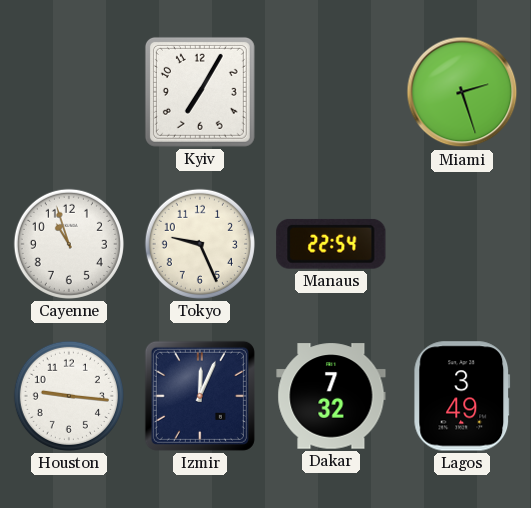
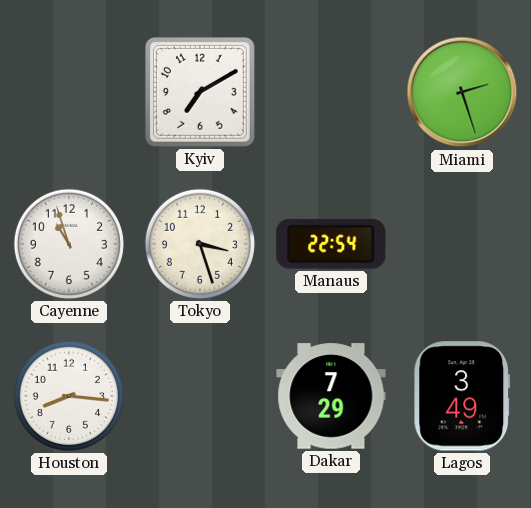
Kyiv: 7:05 -> 7:10
Tokyo: 9:26 -> 3:27
Houston: 9:16 -> 8:16
Izmir: 12:04 -> none
Dakar: 7:32 -> 7:29
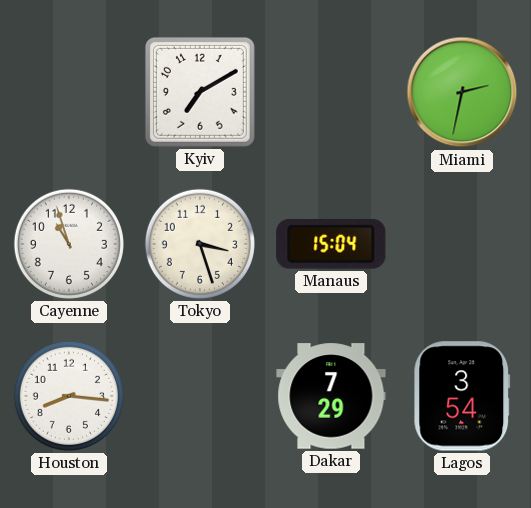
Miami: 2:27 -> 2:32
Manaus: 22:54 -> 15:04
Lagos: 3:49 -> 3:54
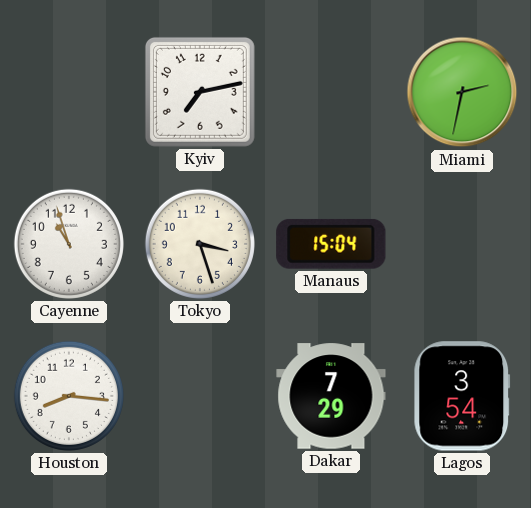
Kyiv: 7:10 -> 7:13
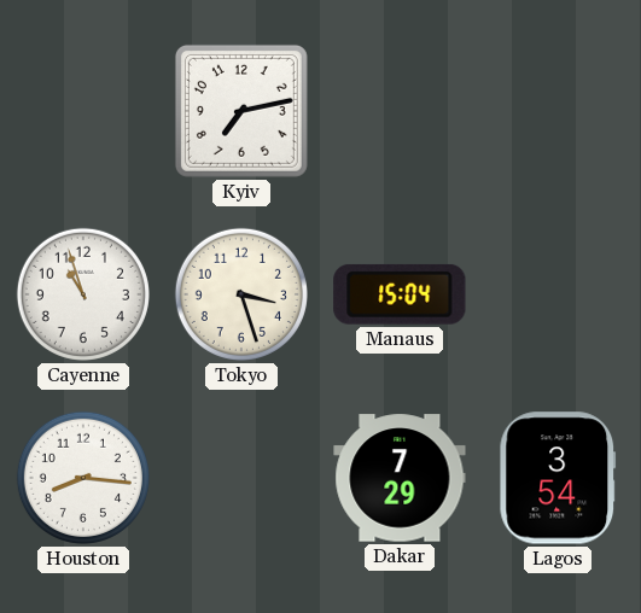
Miami: 2:32 -> none
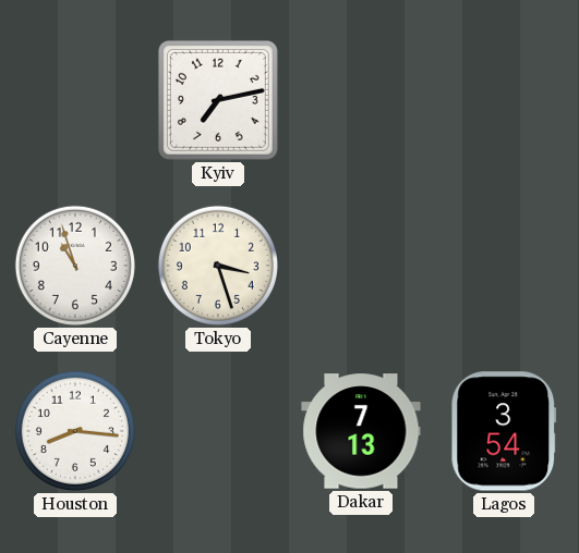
Manaus: 15:04 -> none
Dakar: 7:29 -> 7:13
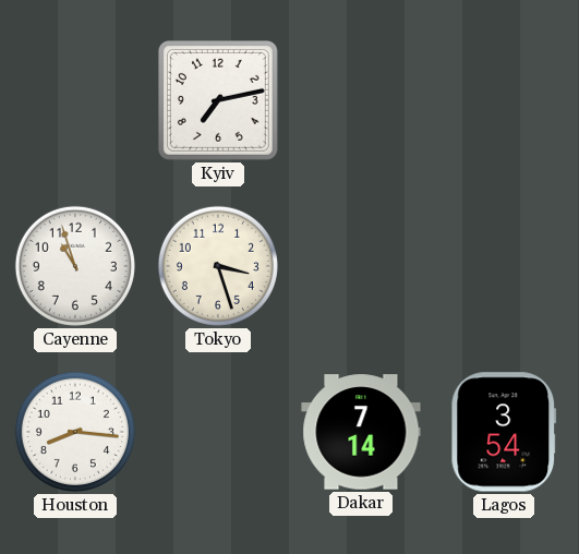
Dakar: 7:13 -> 7:14
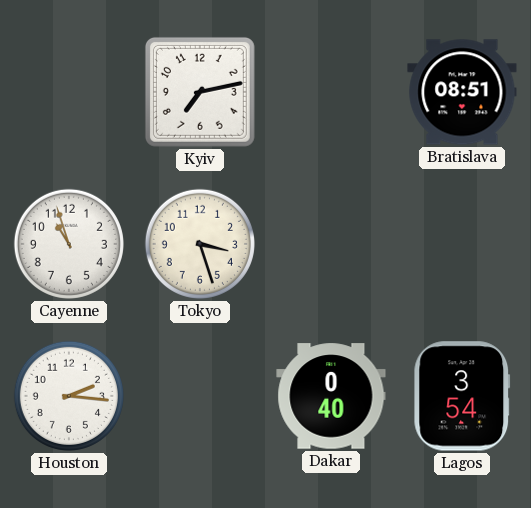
Bratislava: none -> 08:51
Houston: 8:16 -> 2:16
Dakar: 7:14 -> 0:40
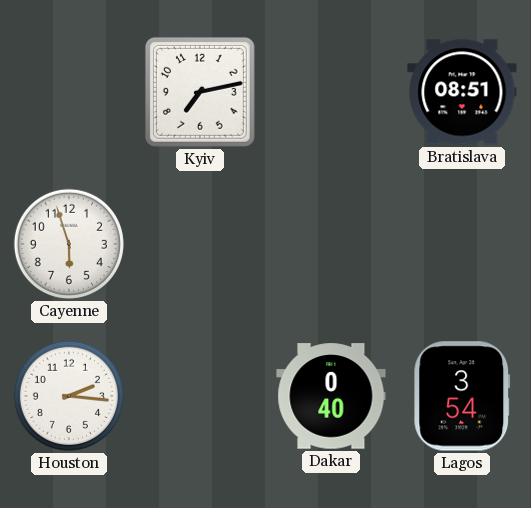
Cayenne: 10:57 -> 5:57
Tokyo: 3:27 -> none
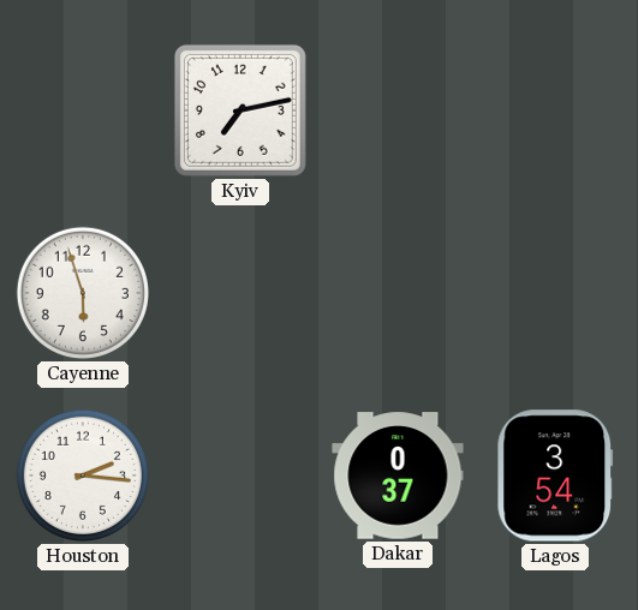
Bratislava: 08:51 -> none
Dakar: 0:40 -> 0:37
